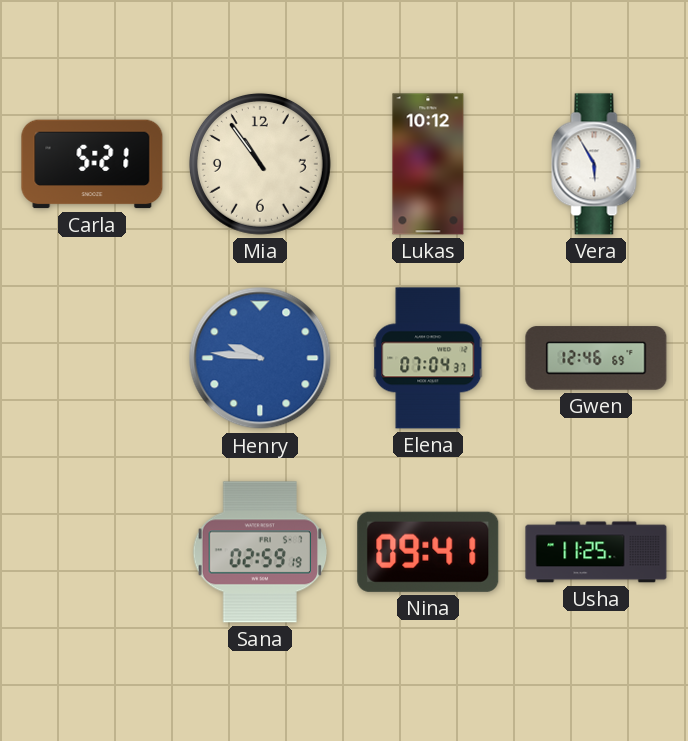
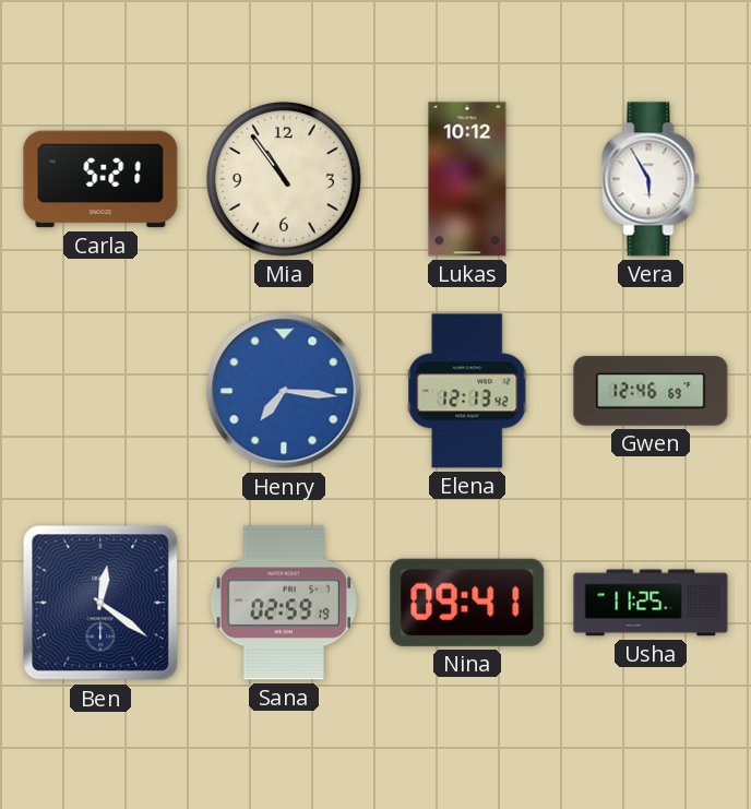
Henry: 9:46 -> 7:16
Elena: 07:04 -> 12:13
Ben: none -> 12:21
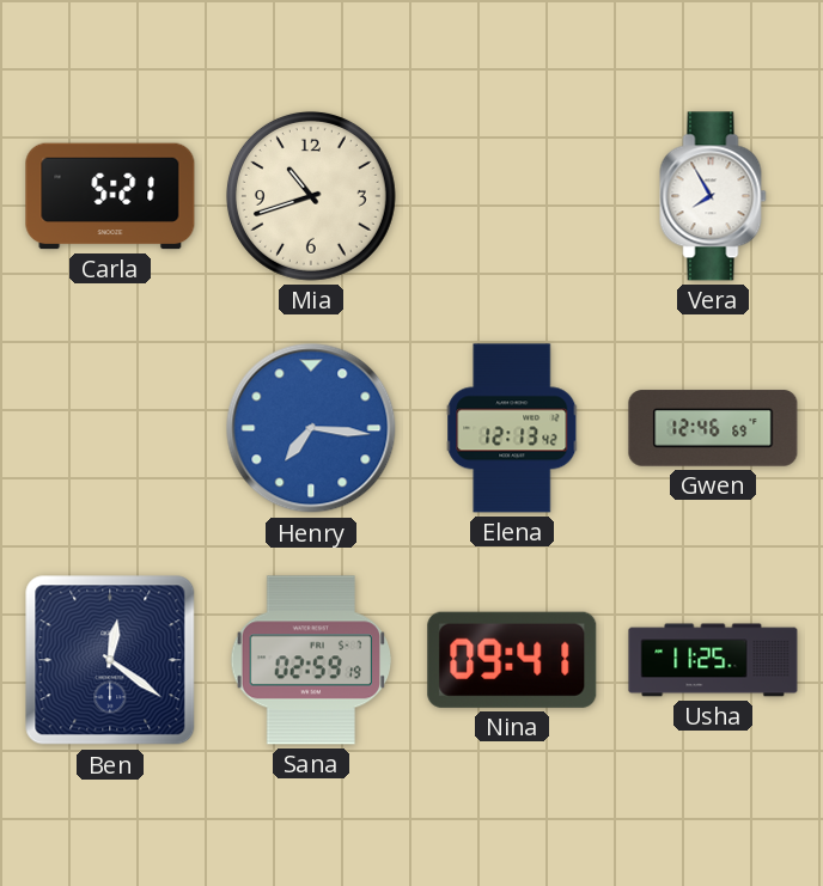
Mia: 10:54 -> 10:42
Lukas: 10:12 -> none
Vera: 5:55 -> 7:55
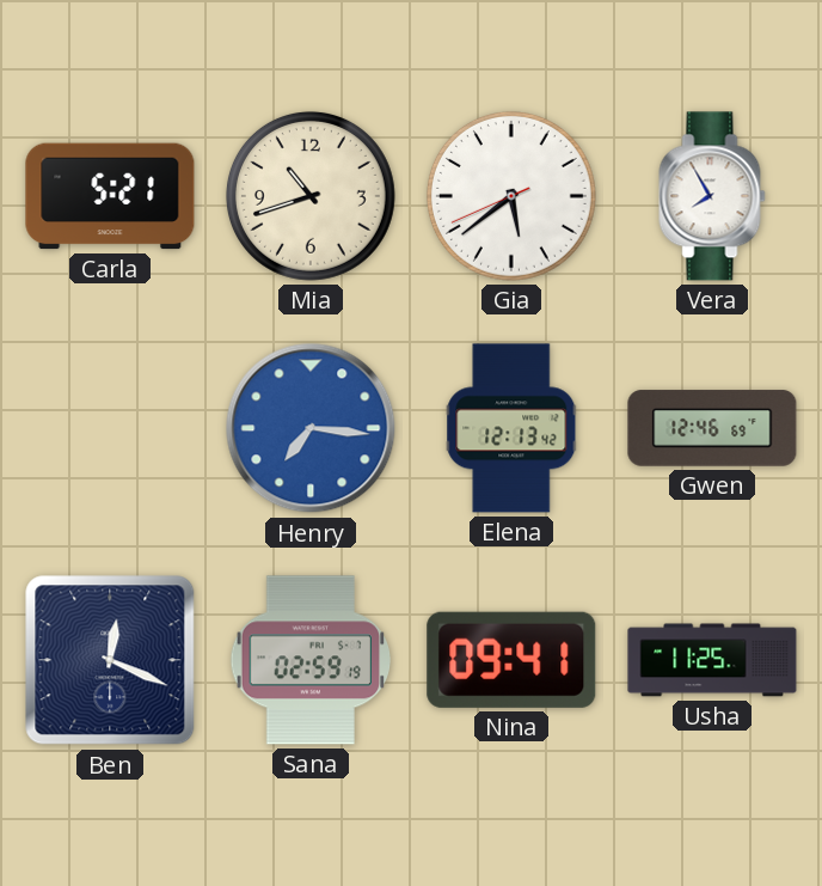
Gia: none -> 5:38
Ben: 12:21 -> 12:19
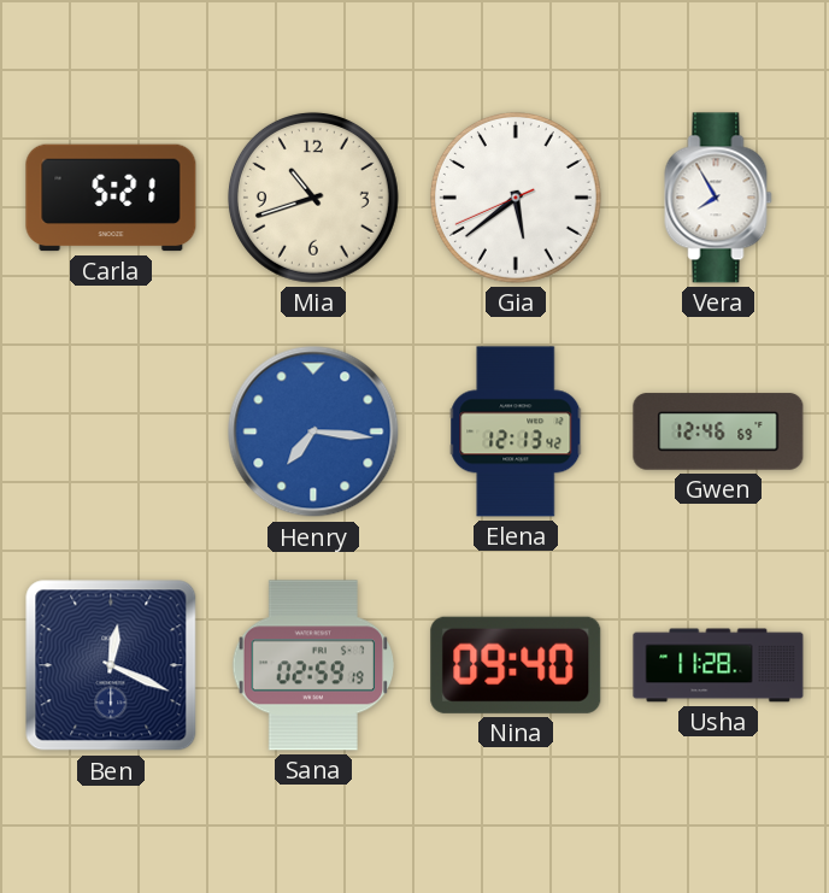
Nina: 09:41 -> 09:40
Usha: 11:25 -> 11:28
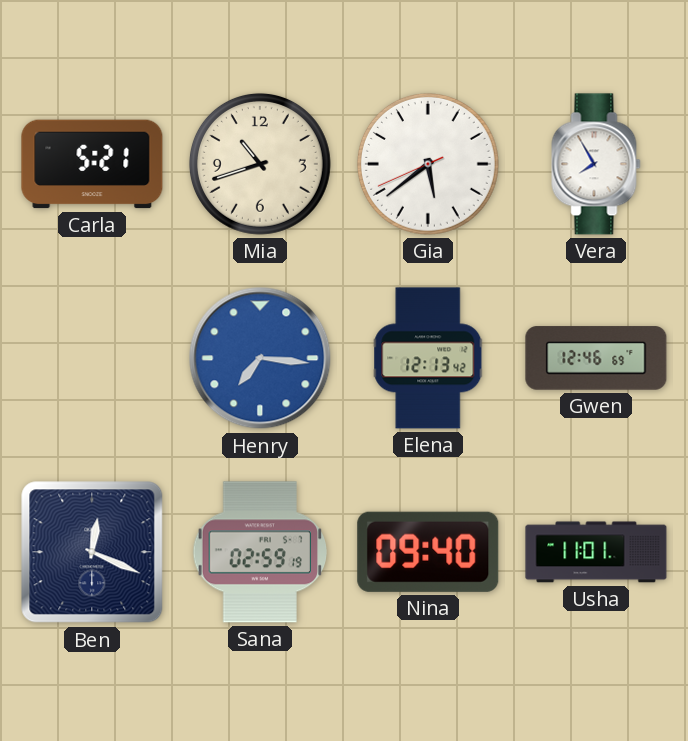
Usha: 11:28 -> 11:01
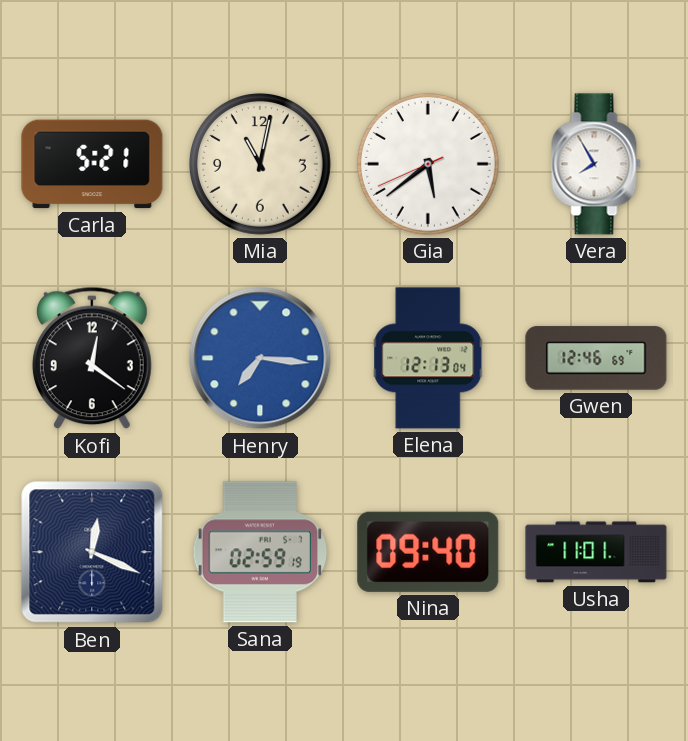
Mia: 10:42 -> 11:02
Kofi: none -> 12:21
Elena: 12:13:42 -> 12:13:04
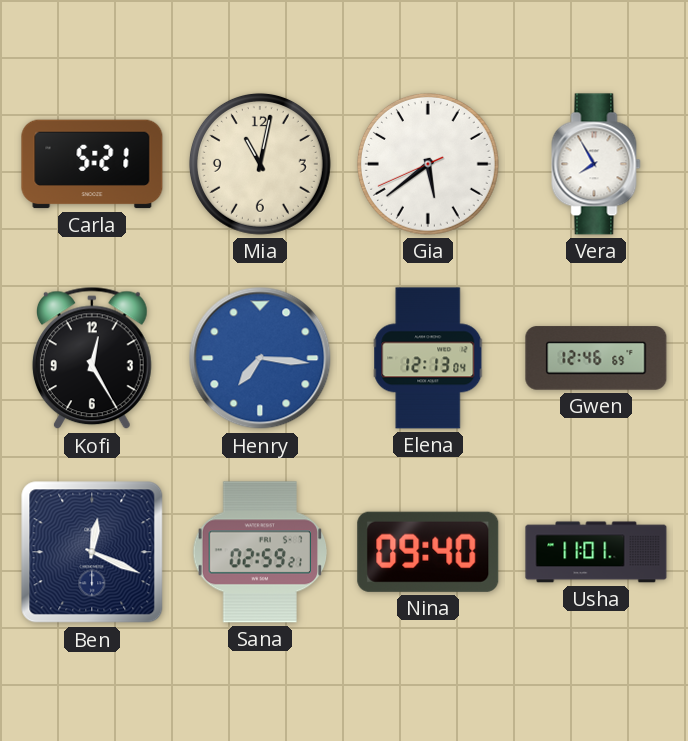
Kofi: 12:21 -> 12:25
Sana: 02:59:19 -> 02:59:21
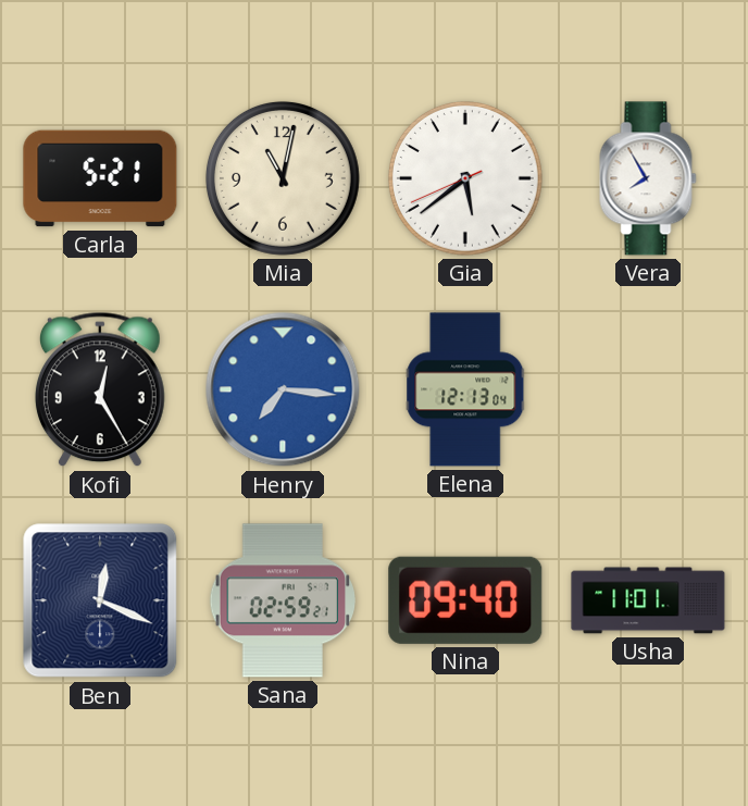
Gwen: 12:46 -> none
